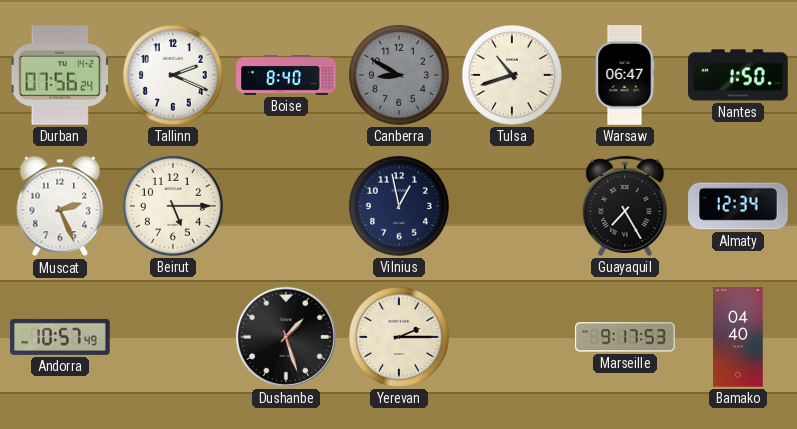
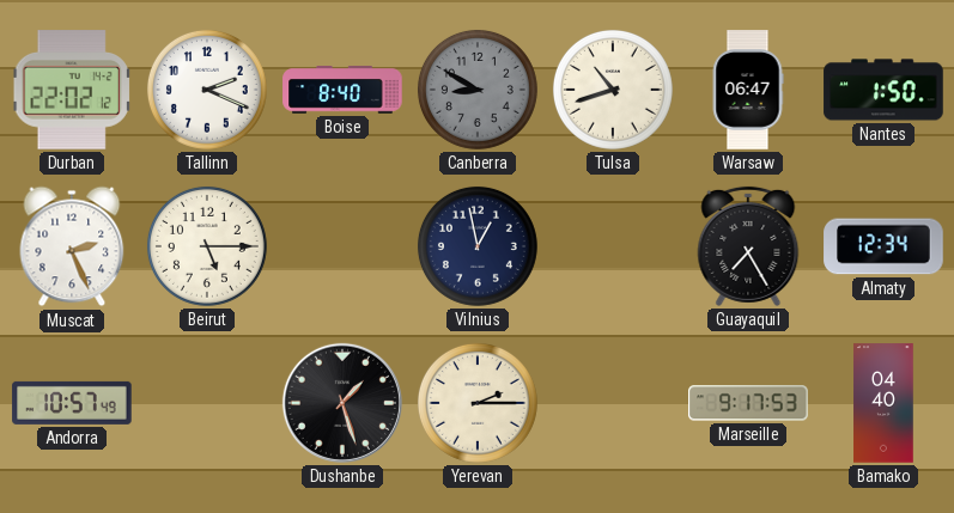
Durban: 07:56 -> 22:02
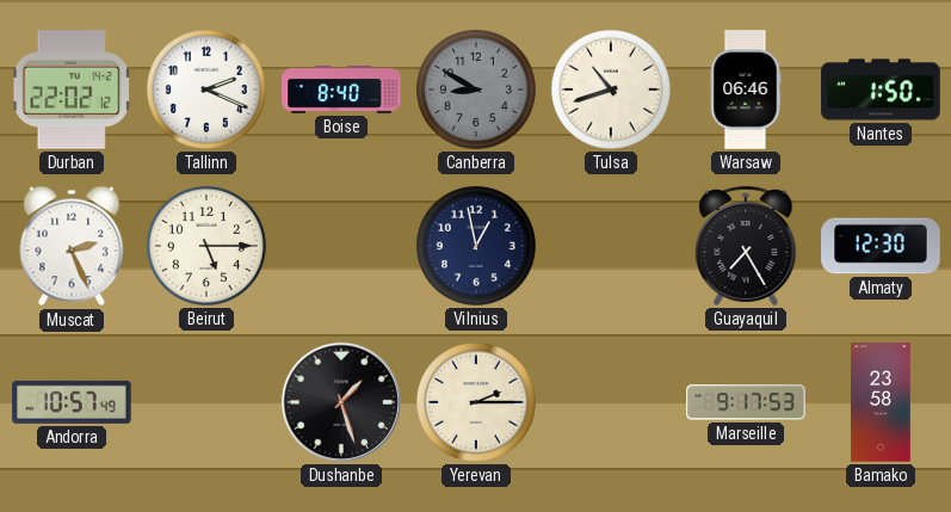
Warsaw: 06:47 -> 06:46
Almaty: 12:34 -> 12:30
Bamako: 04:40 -> 23:58
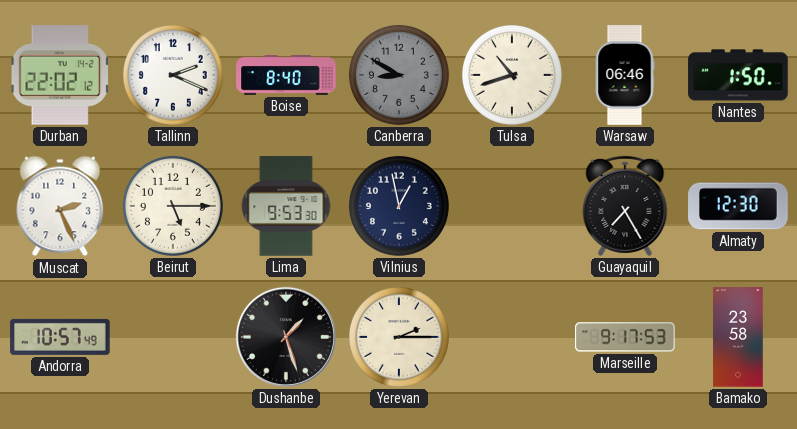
Lima: none -> 9:53
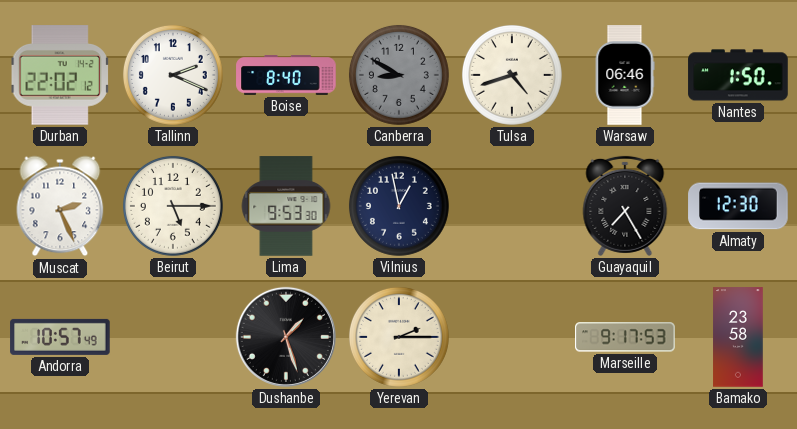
Tulsa: 10:42 -> 4:42
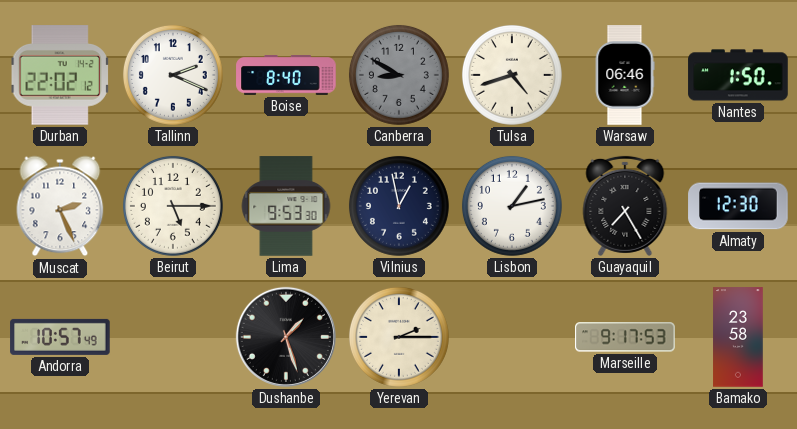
Lisbon: none -> 1:13
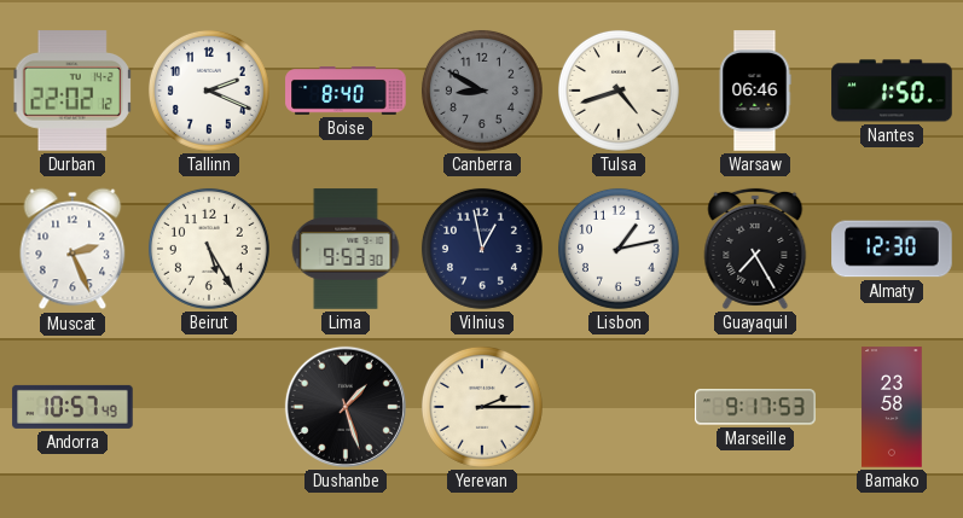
Beirut: 5:15 -> 5:25
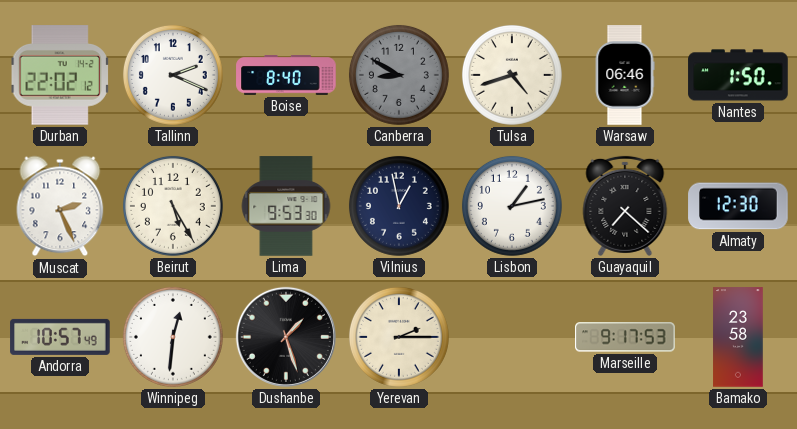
Guayaquil: 7:25 -> 7:22
Winnipeg: none -> 12:31
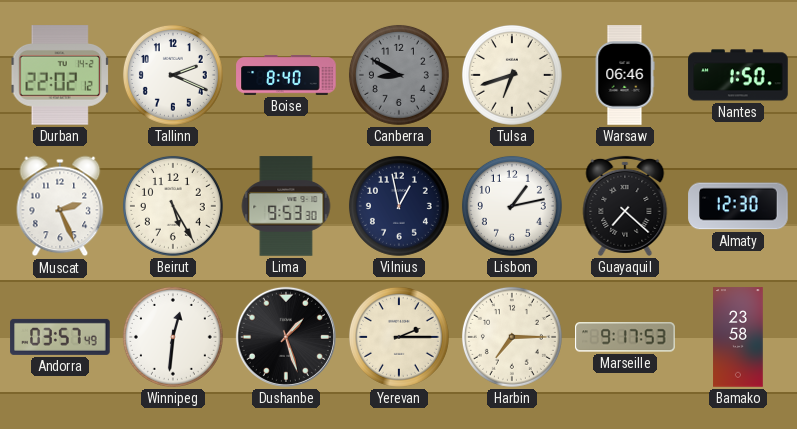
Tulsa: 4:42 -> 6:42
Andorra: 10:57 -> 03:57
Harbin: none -> 7:15
